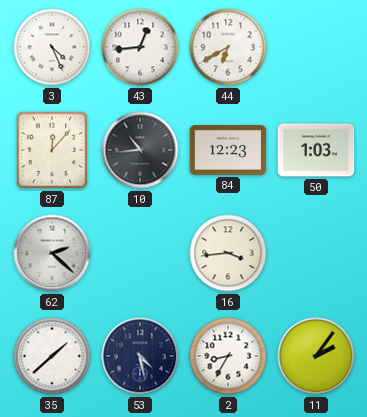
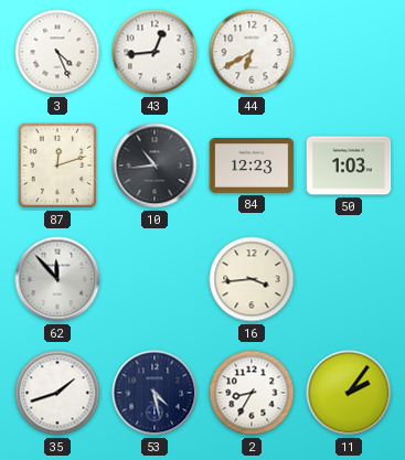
87: 12:07 -> 12:12
62: 2:22 -> 11:53
35: 1:38 -> 1:42
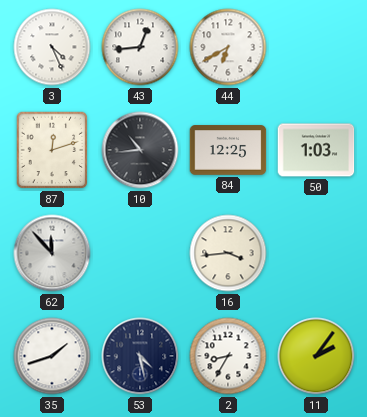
84: 12:23 -> 12:25
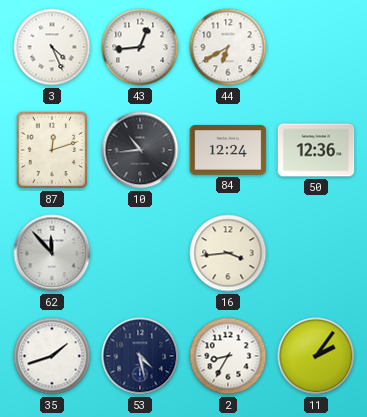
84: 12:25 -> 12:24
50: 1:03 -> 12:36
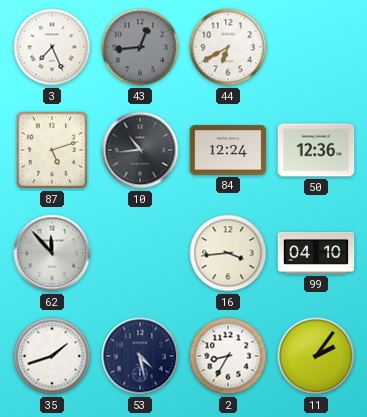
3: 4:26 -> 7:26
43 dial: white -> grey
87: 12:12 -> 5:12
99: none -> 04:10
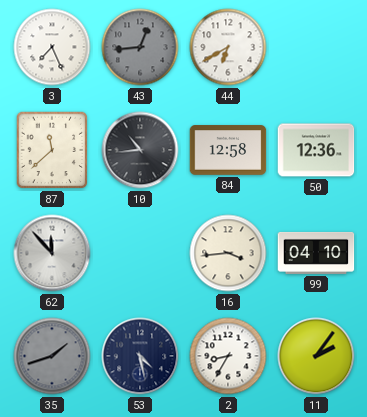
87: 5:12 -> 11:38
84: 12:24 -> 12:58
35 dial: white -> grey
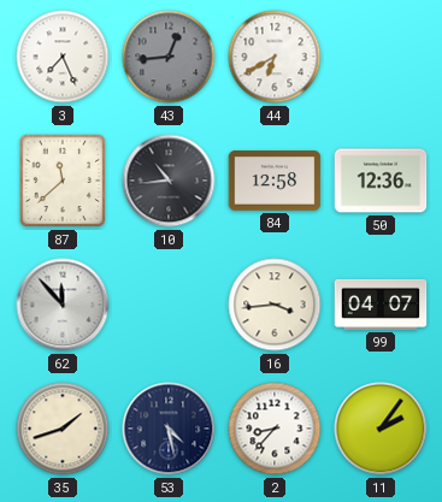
99: 04:10 -> 04:07
35 dial: grey -> cream
2: 8:35 -> 8:37
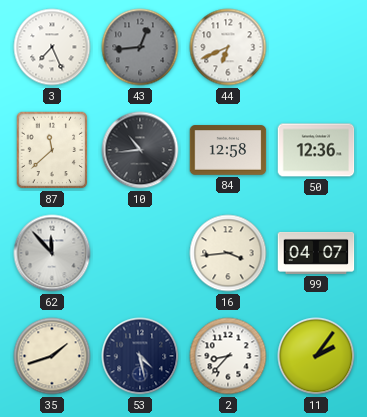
44: 6:40 -> 6:41
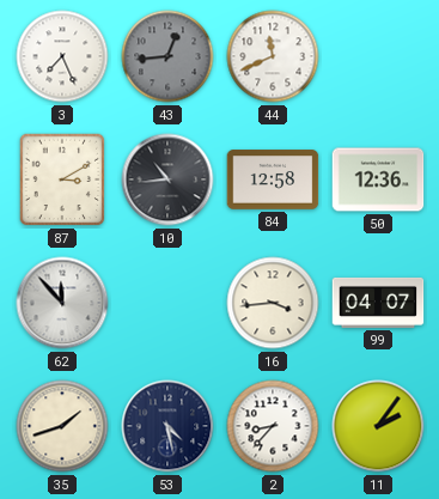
44: 6:41 -> 11:41
87: 11:38 -> 3:10
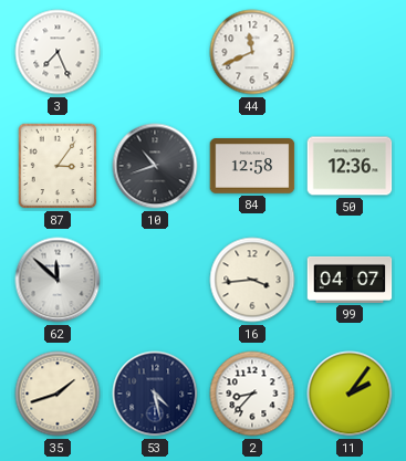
43: 12:44 -> none
87: 3:10 -> 3:06
10: 10:44 -> 10:42
62: 11:53 -> 11:52
